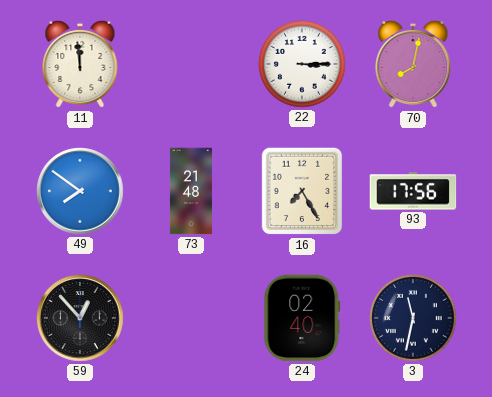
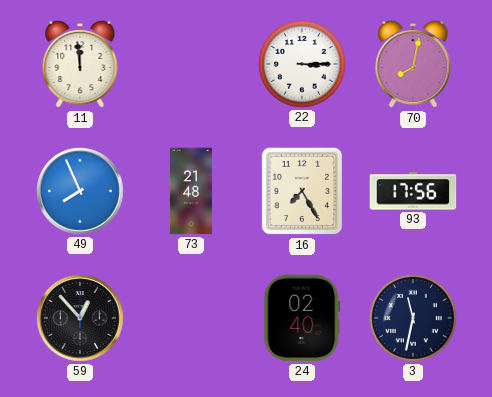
49: 7:51 -> 7:56
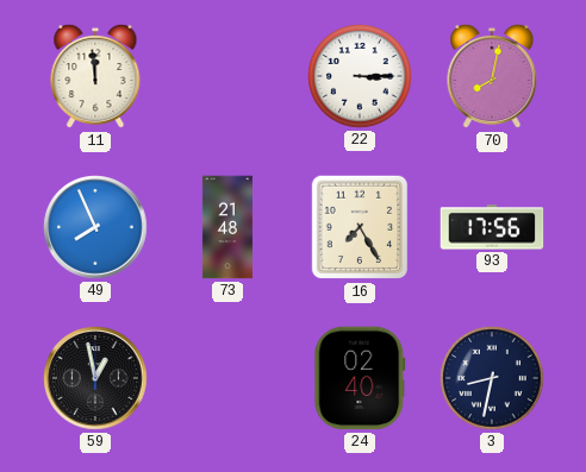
59: 12:53 -> 12:58
3: 11:32 -> 8:32
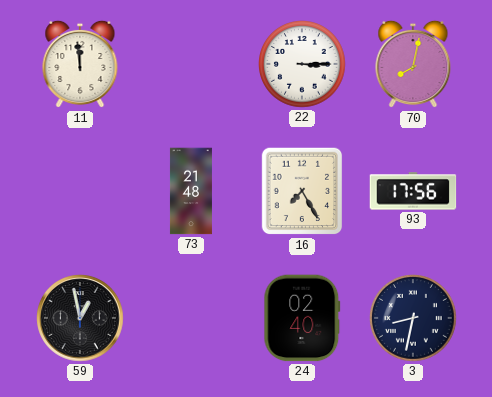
49: 7:56 -> none
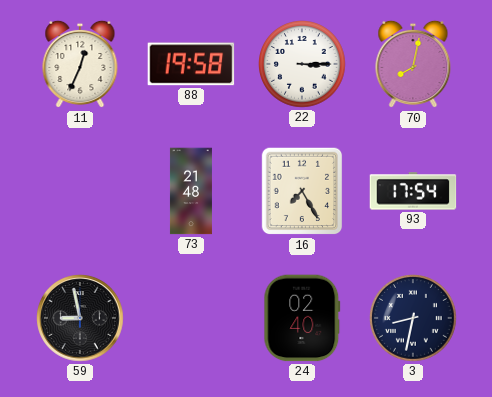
11: 11:59 -> 12:34
88: none -> 19:58
93: 17:56 -> 17:54
59: 12:58 -> 8:58
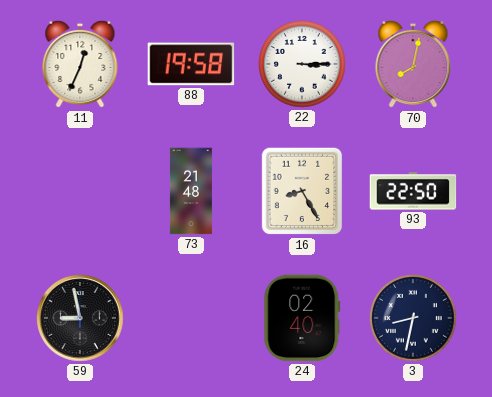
16: 7:25 -> 8:25
93: 17:54 -> 22:50
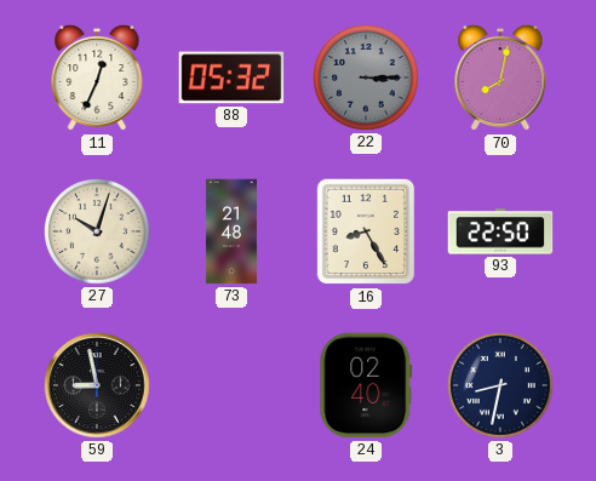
88: 19:58 -> 05:32
22 dial: white -> grey
27: none -> 10:03
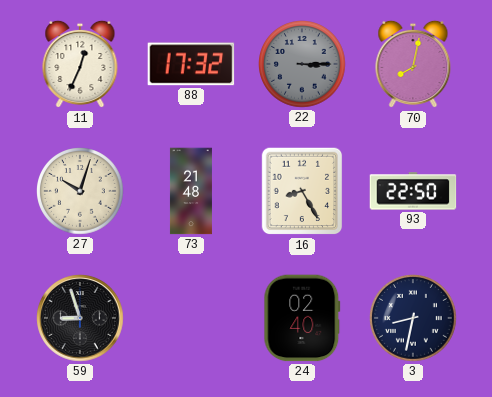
88: 05:32 -> 17:32
59: 8:58 -> 8:57
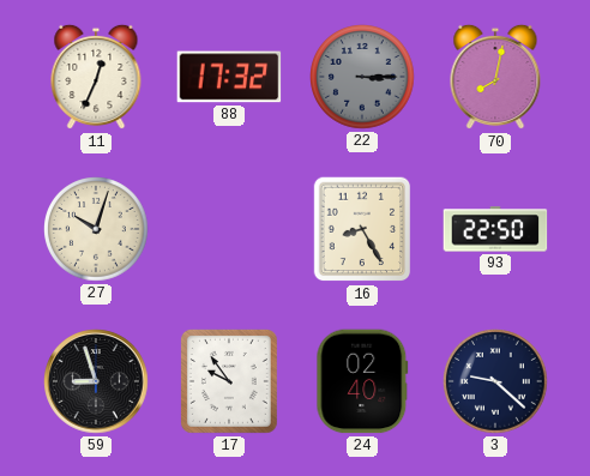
73: 21:48 -> none
17: none -> 9:54
3: 8:32 -> 9:22
